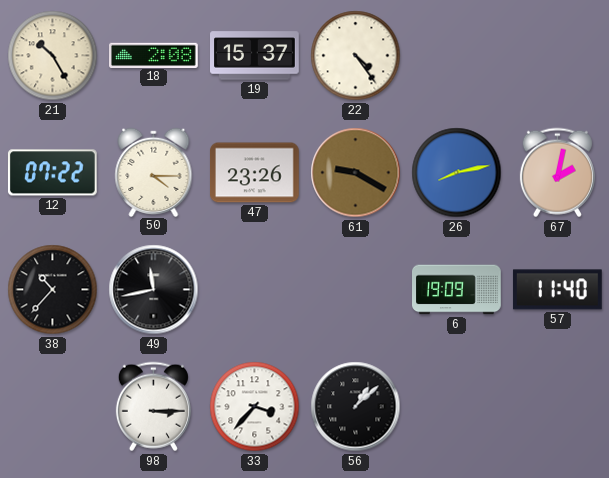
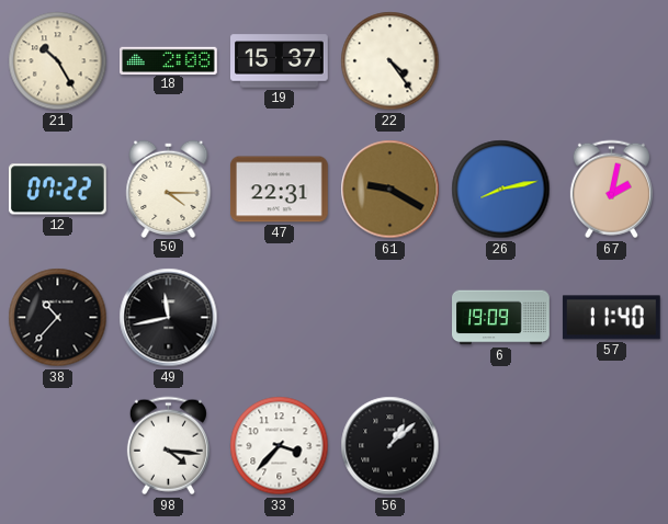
47: 23:26 -> 22:31
98: 3:15 -> 4:16
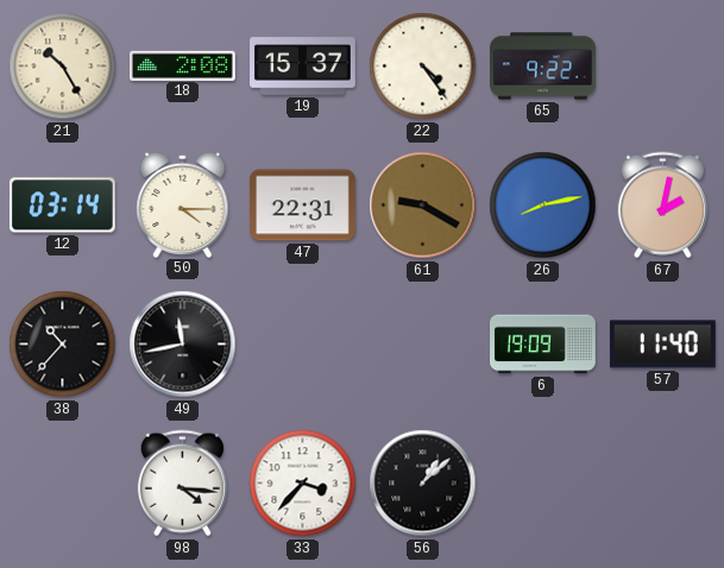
65: none -> 9:22
12: 07:22 -> 03:14
